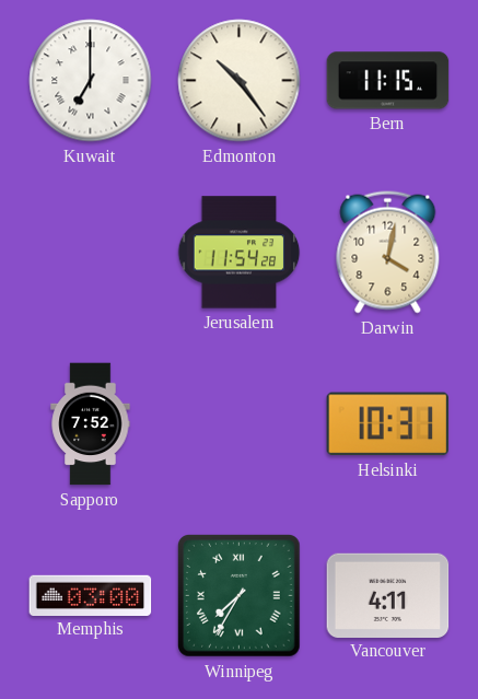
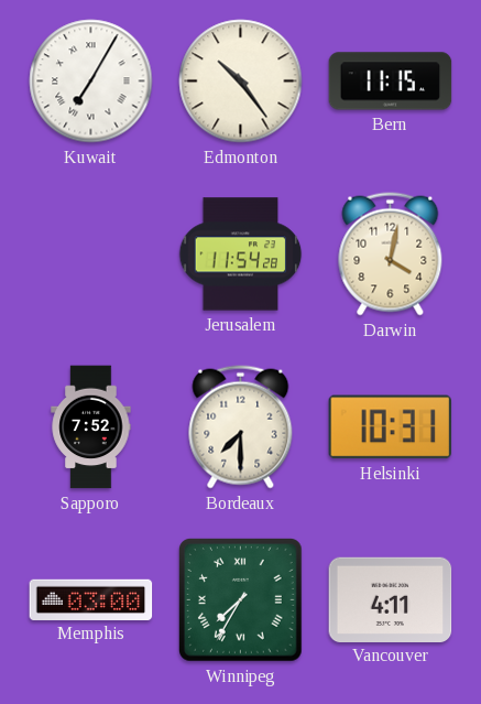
Kuwait: 7:00 -> 7:05
Bordeaux: none -> 7:30
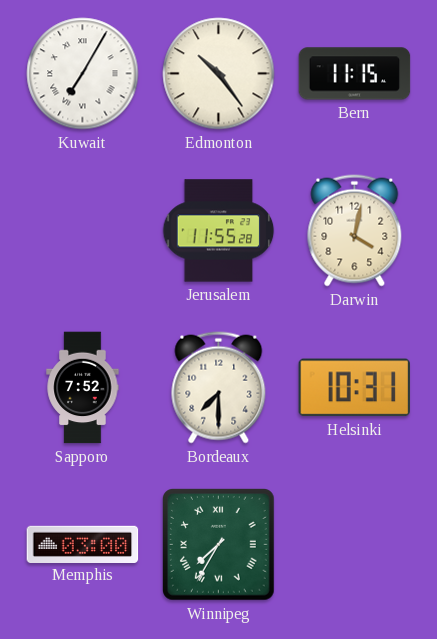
Jerusalem: 11:54 -> 11:55
Vancouver: 4:11 -> none
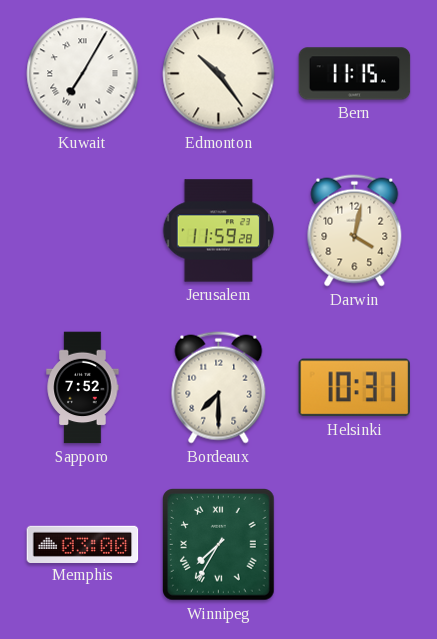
Jerusalem: 11:55 -> 11:59
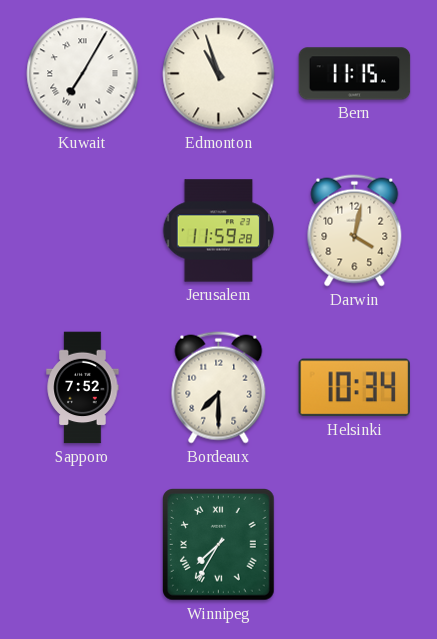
Edmonton: 10:24 -> 10:57
Helsinki: 10:31 -> 10:34
Memphis: 03:00 -> none
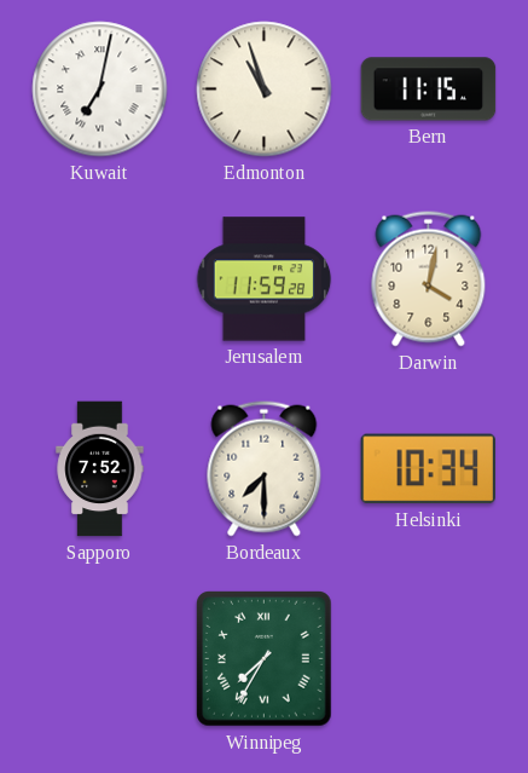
Kuwait: 7:05 -> 7:02
